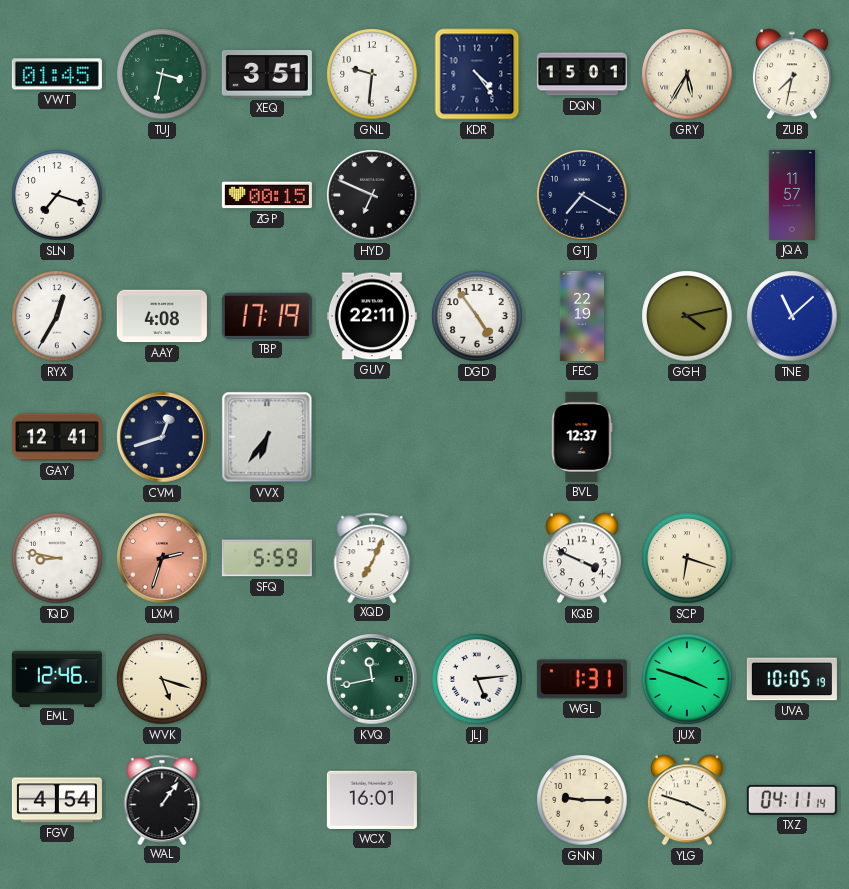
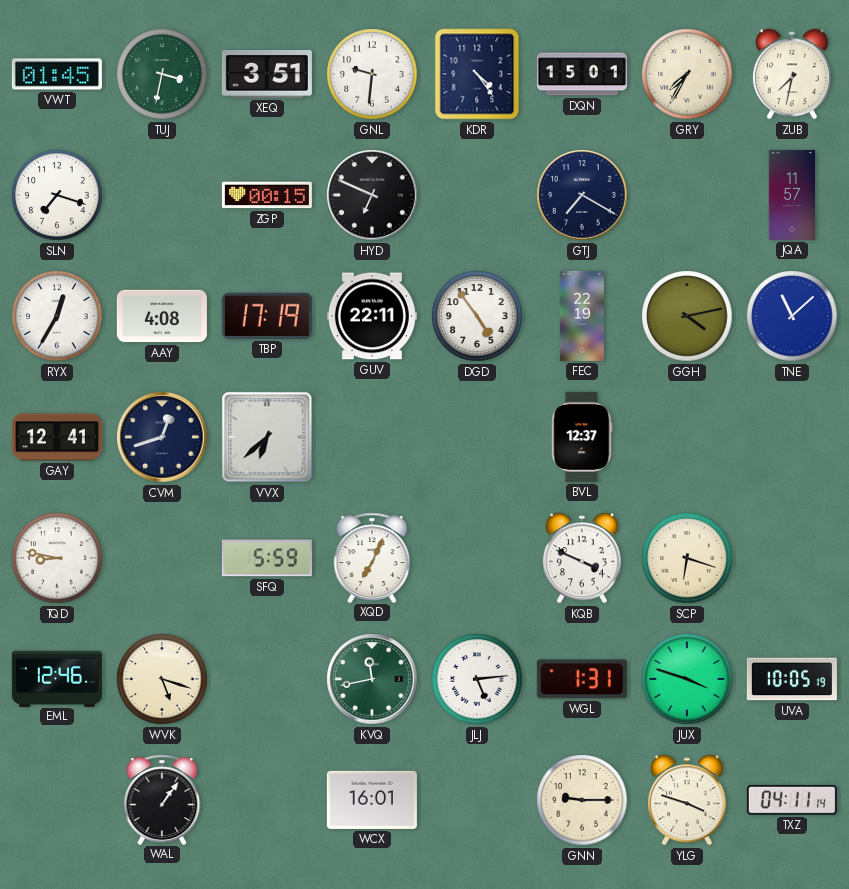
GRY: 5:35 -> 7:35
VVX: 6:36 -> 6:38
LXM: 2:33 -> none
FGV: 4:54 -> none
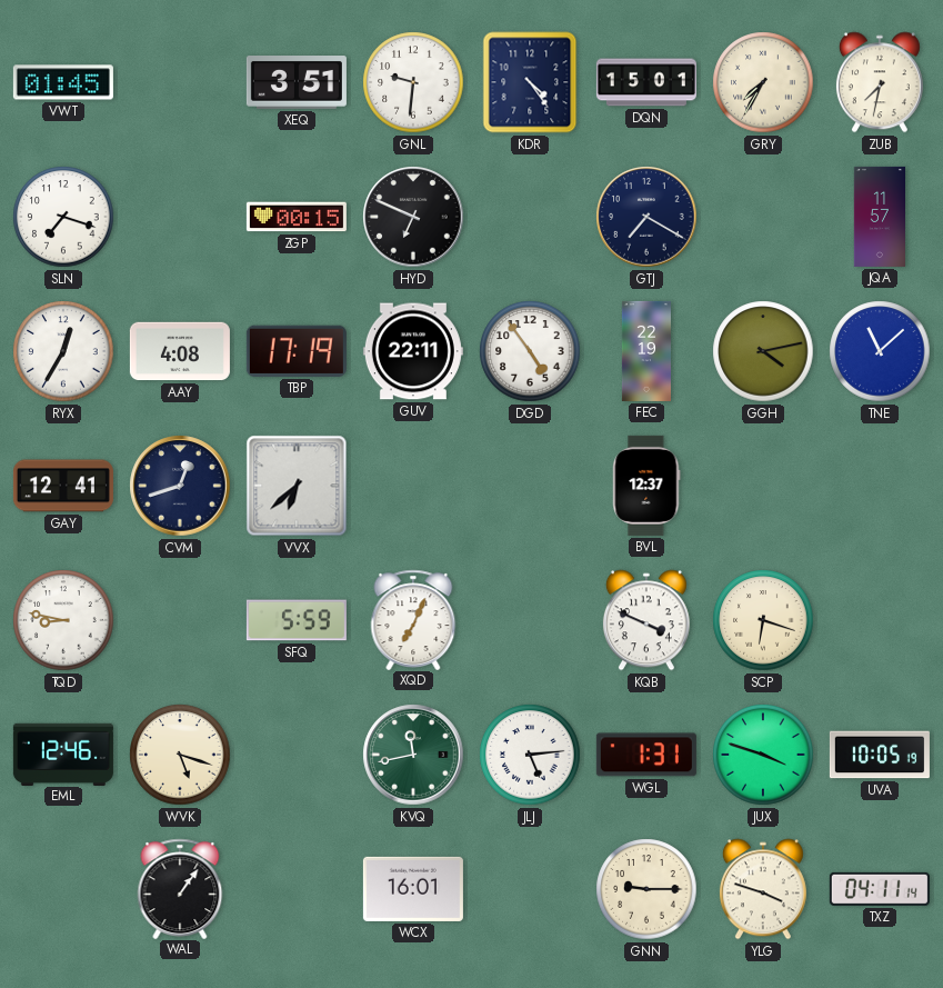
TUJ: 3:32 -> none
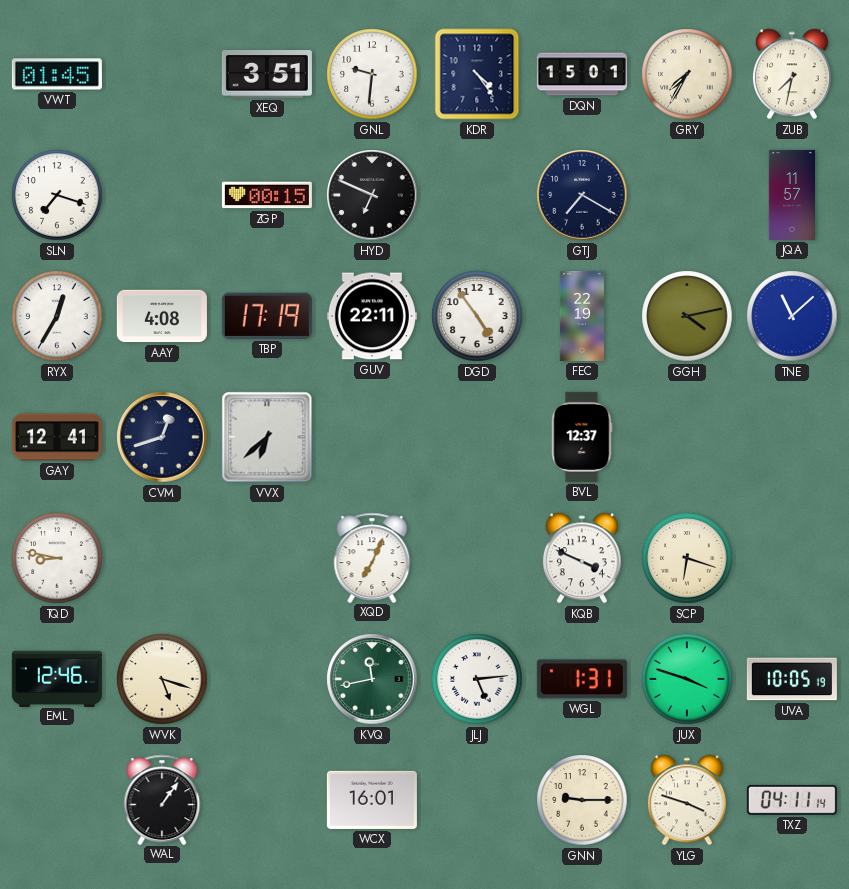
SFQ: 5:59 -> none
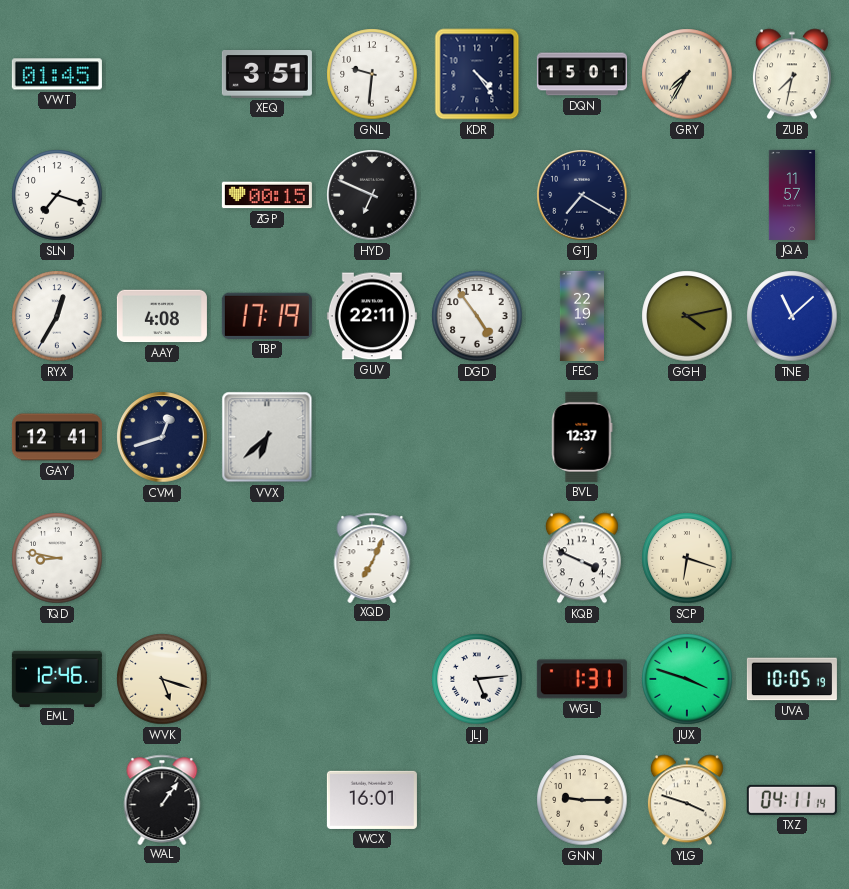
KVQ: 11:43 -> none
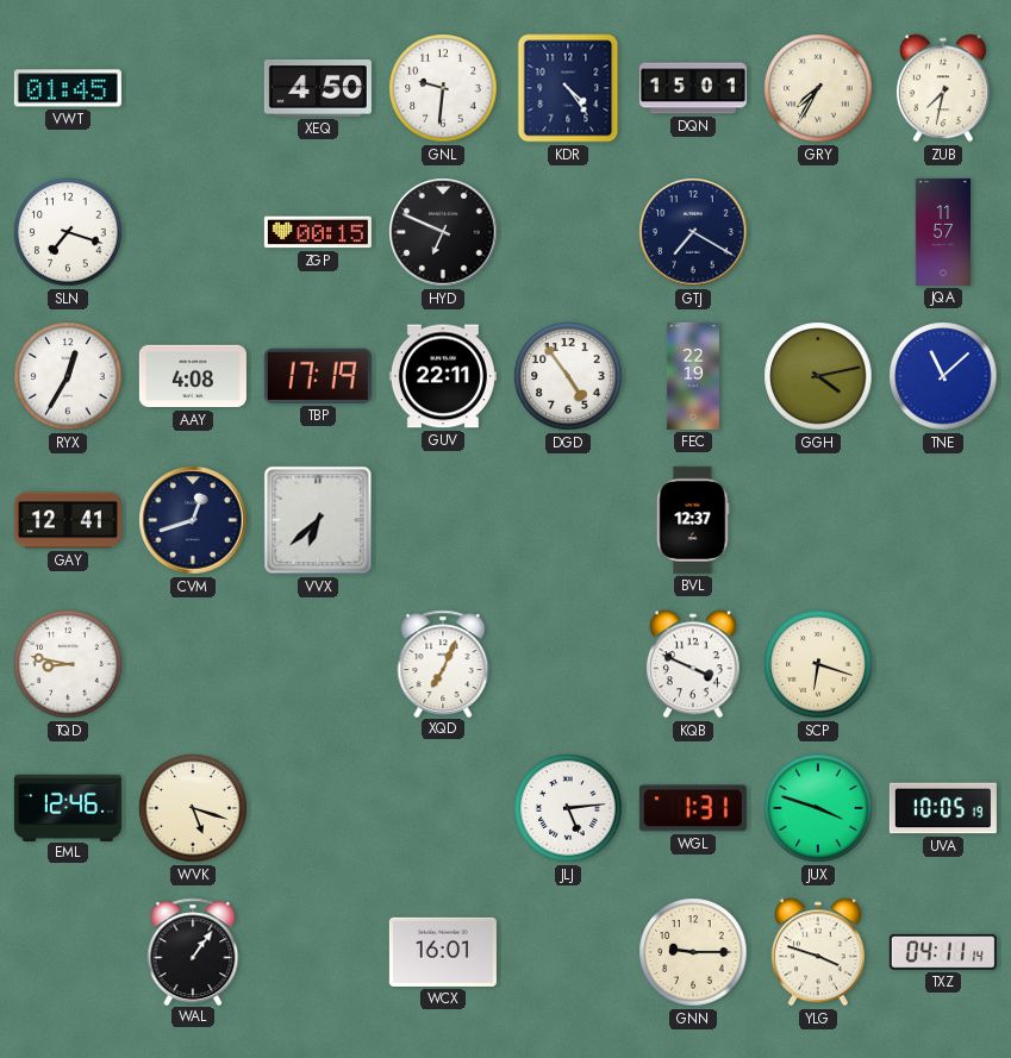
XEQ: 3:51 -> 4:50
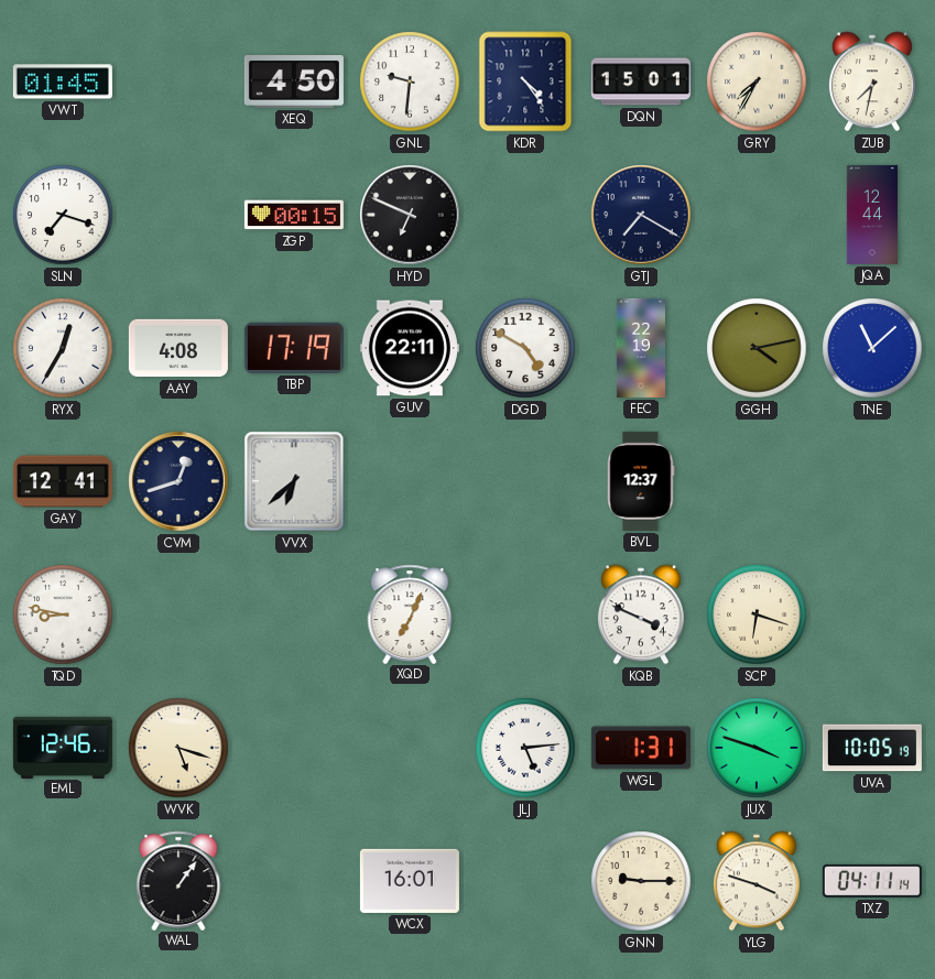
JQA: 11:57 -> 12:44
DGD: 4:54 -> 4:50
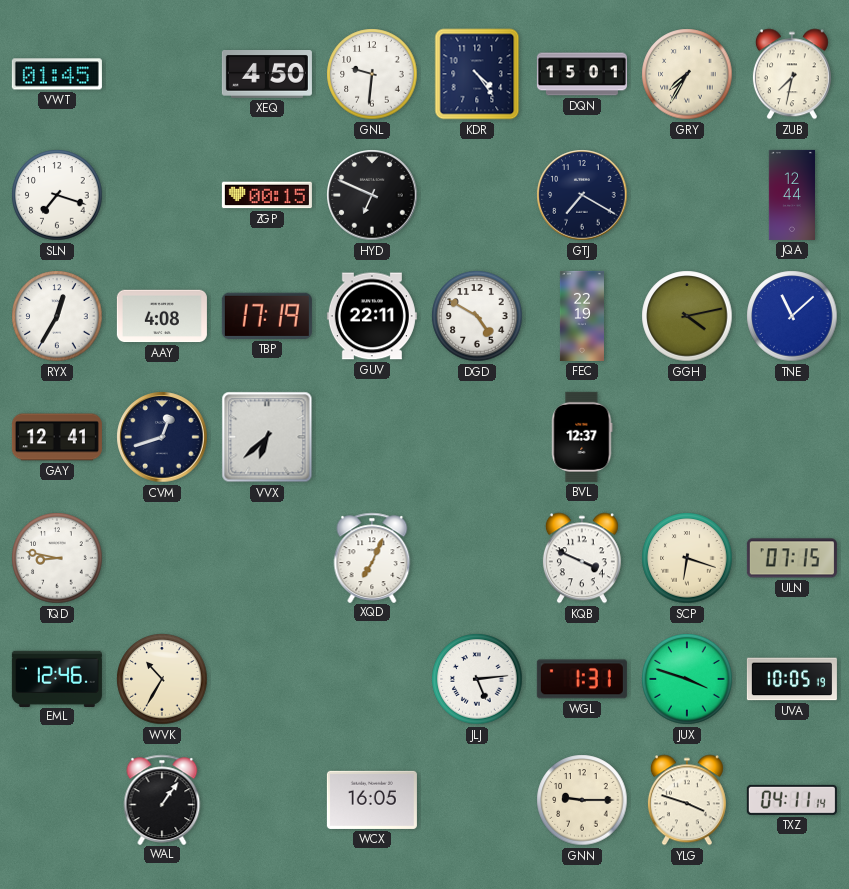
ULN: none -> 07:15
WVK: 5:18 -> 10:35
WCX: 16:01 -> 16:05
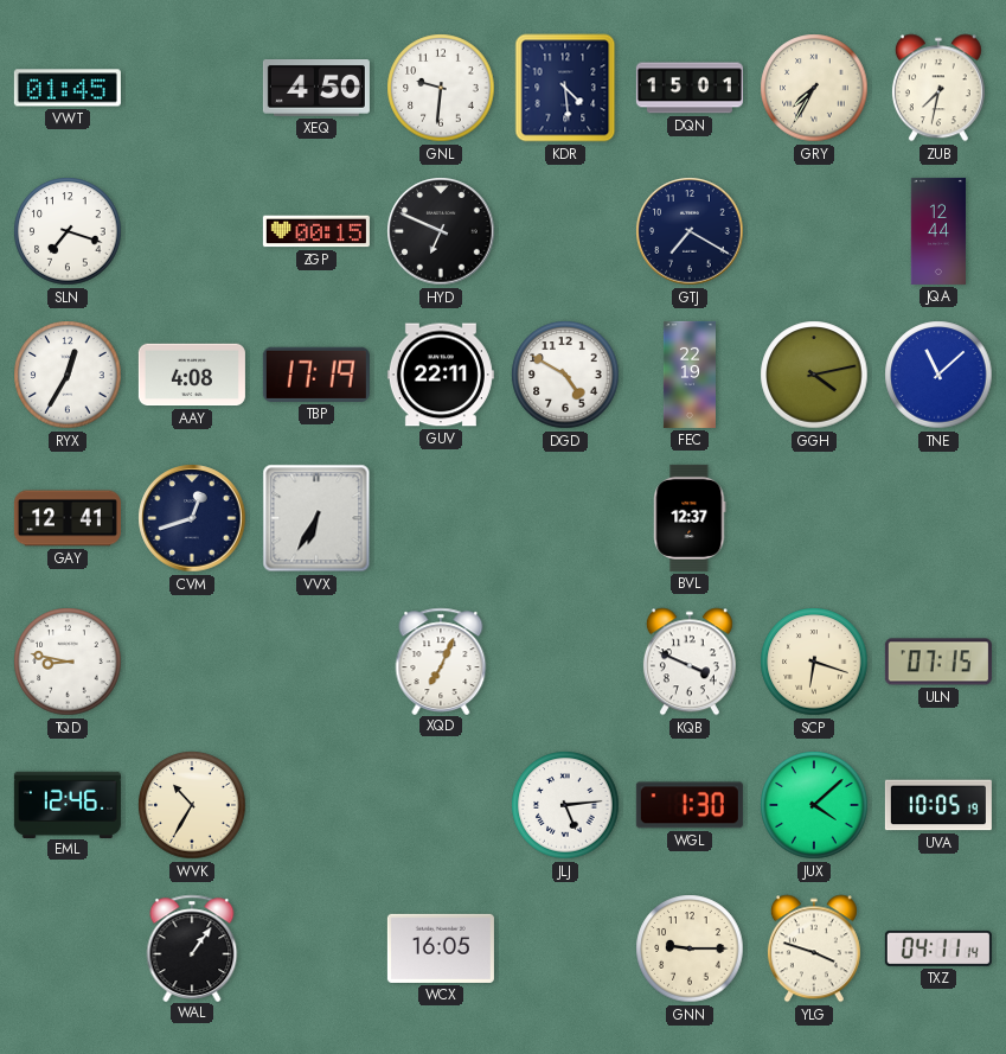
KDR: 4:24 -> 4:29
VVX: 6:38 -> 6:35
WGL: 1:31 -> 1:30
JUX: 3:48 -> 4:08
